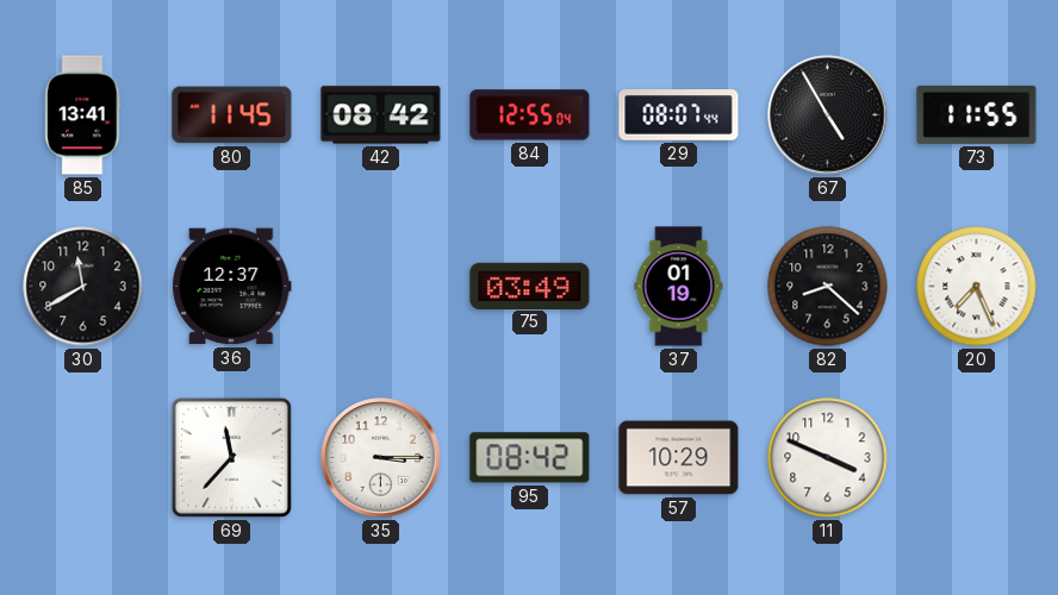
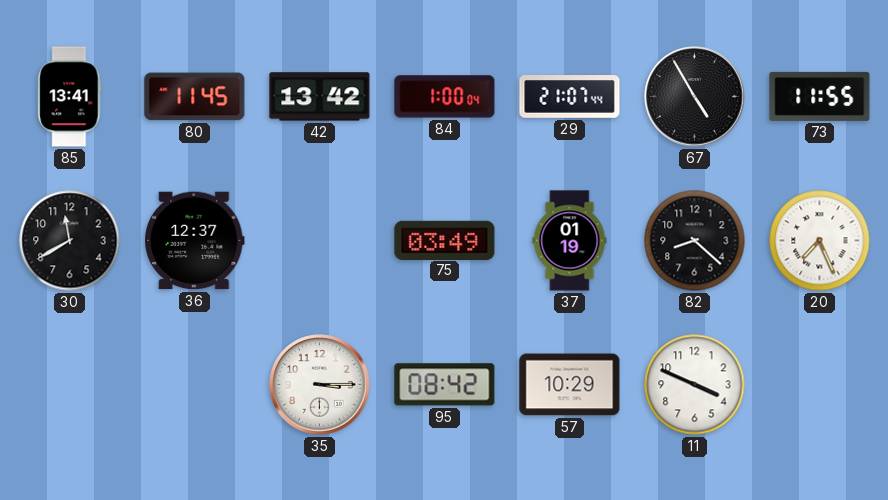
42: 08:42 -> 13:42
84: 12:55 -> 1:00
29: 08:07 -> 21:07
69: 11:37 -> none
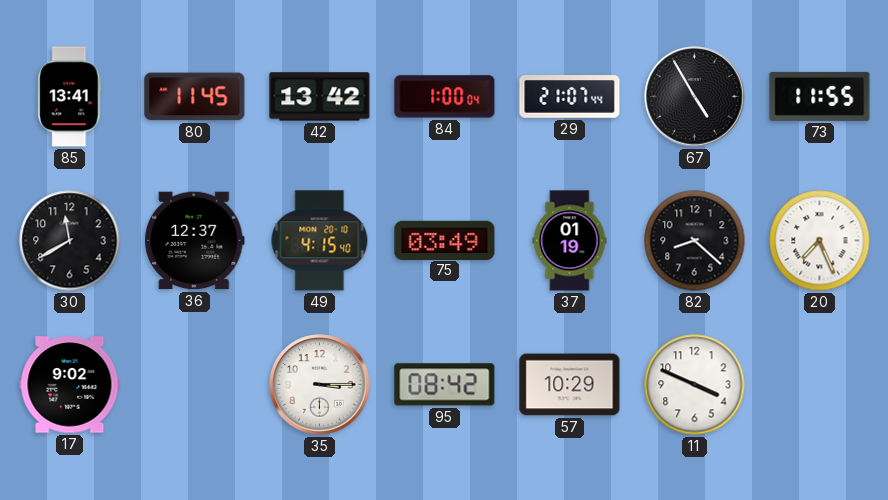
49: none -> 4:15
17: none -> 9:02
